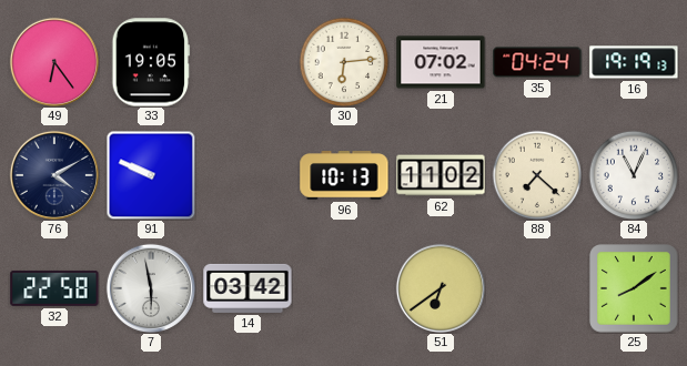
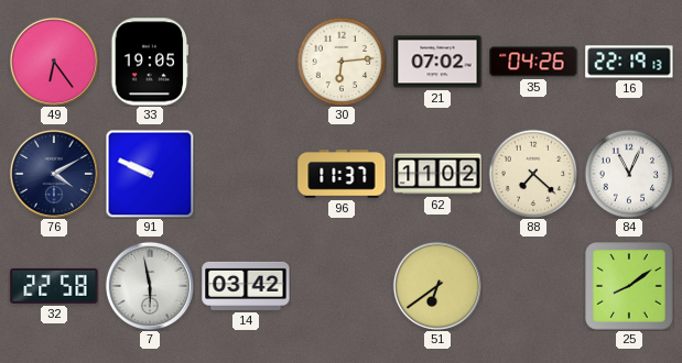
35: 04:24 -> 04:26
16: 19:19 -> 22:19
96: 10:13 -> 11:37
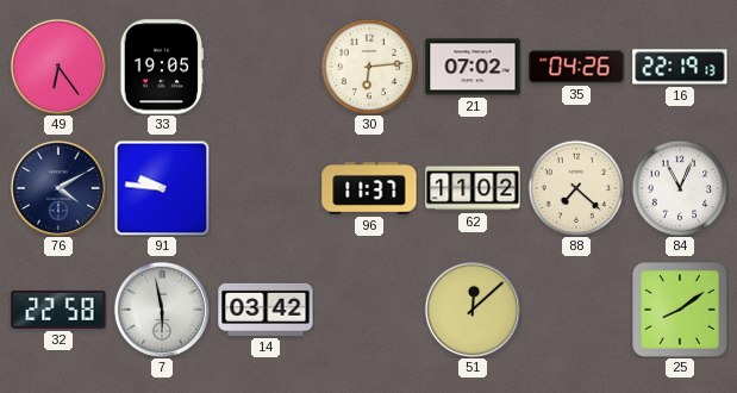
91: 9:49 -> 9:46
51: 6:39 -> 12:08
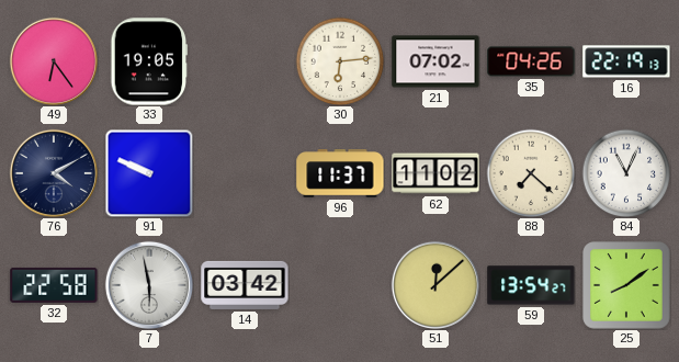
91: 9:46 -> 9:49
59: none -> 13:54
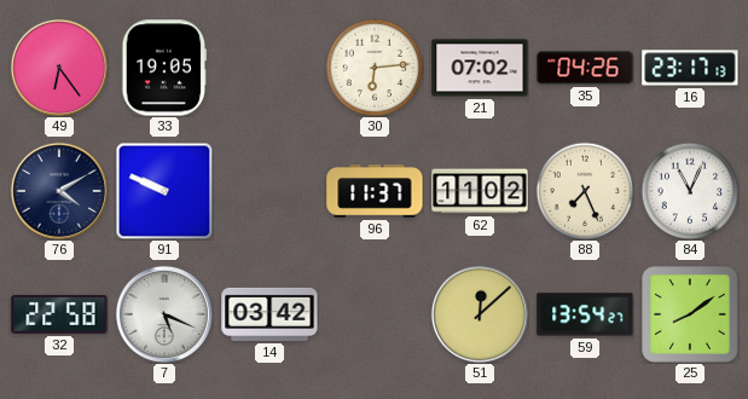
16: 22:19 -> 23:17
88: 7:22 -> 7:26
7: 5:58 -> 5:19
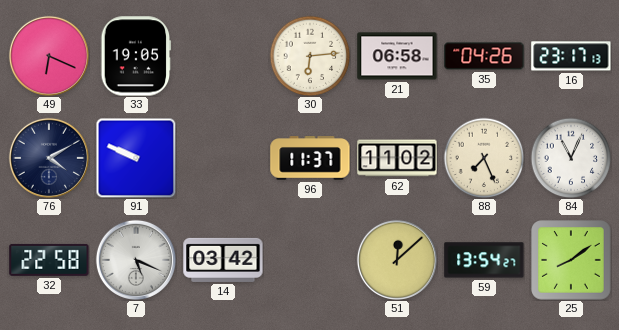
49: 6:24 -> 6:19
21: 07:02 -> 06:58
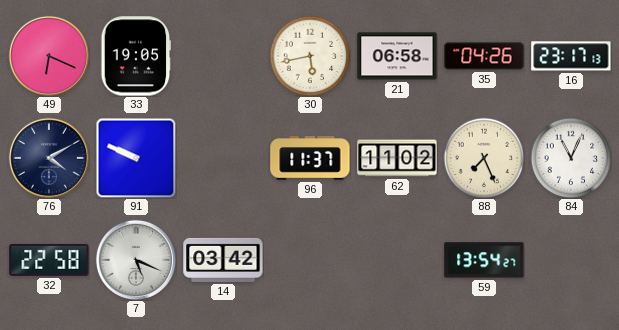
30: 6:14 -> 5:43
51: 12:08 -> none
25: 8:09 -> none
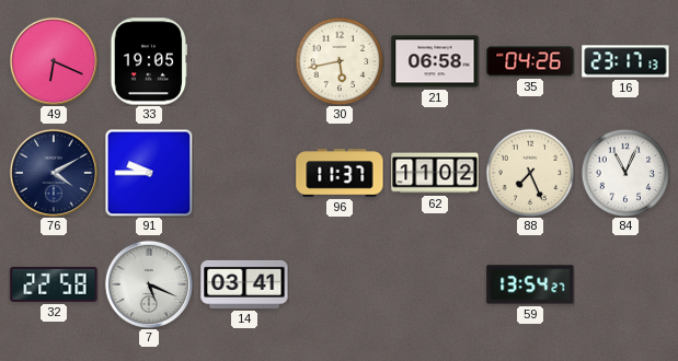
91: 9:49 -> 9:45
14: 03:42 -> 03:41
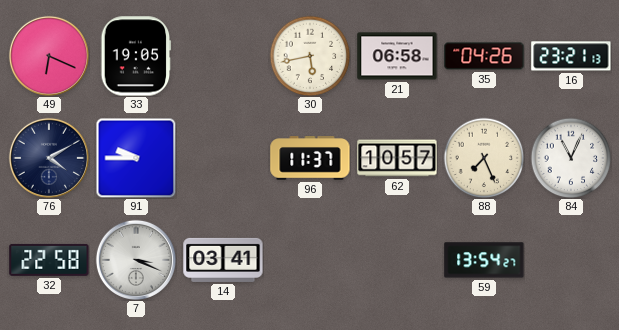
16: 23:17 -> 23:21
62: 11:02 -> 10:57
7: 5:19 -> 3:19
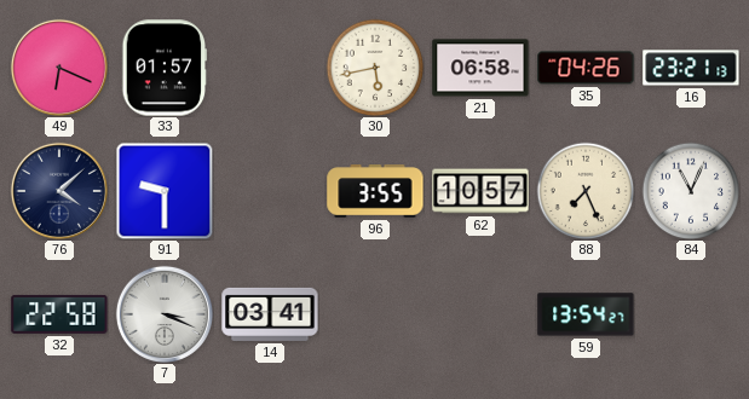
33: 19:05 -> 01:57
76: 4:10 -> 4:08
91: 9:45 -> 9:30
96: 11:37 -> 3:55
